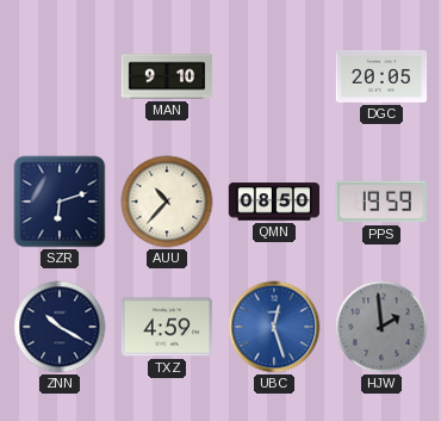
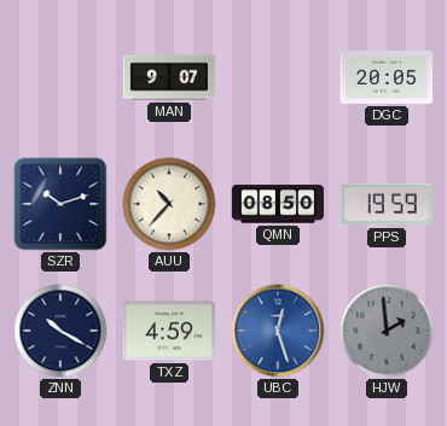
MAN: 9:10 -> 9:07
SZR: 6:12 -> 10:12
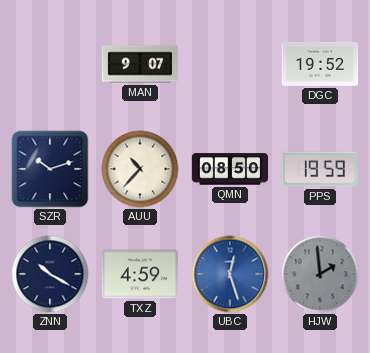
DGC: 20:05 -> 19:52
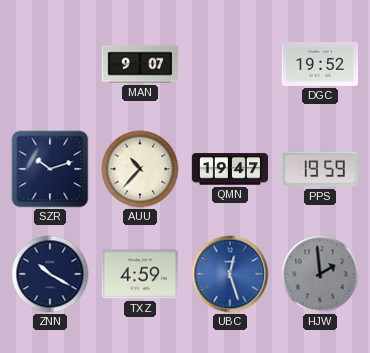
QMN: 08:50 -> 19:47
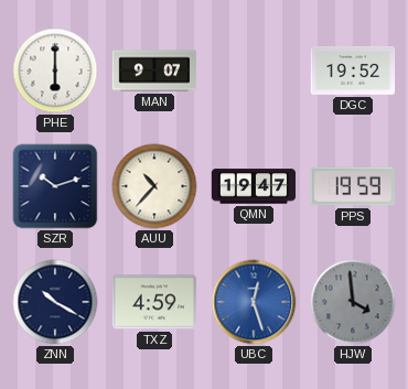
PHE: none -> 6:00
HJW: 1:59 -> 3:59
